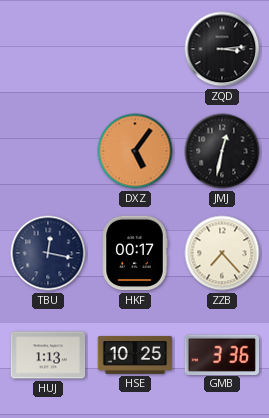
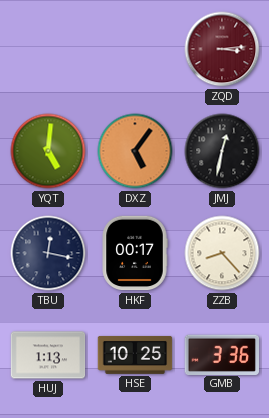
ZQD dial: black -> burgundy
YQT: none -> 5:01
ZZB: 7:23 -> 8:23
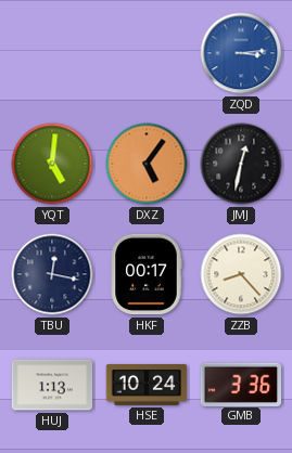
ZQD dial: burgundy -> blue
HSE: 10:25 -> 10:24
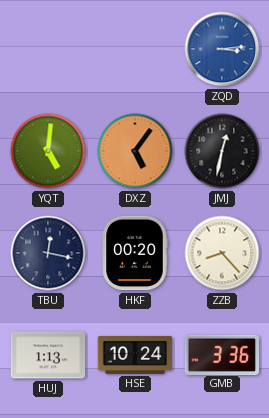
HKF: 00:17 -> 00:20
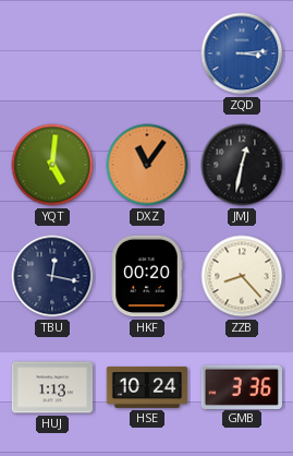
DXZ: 5:06 -> 11:06
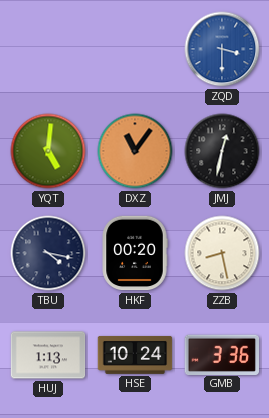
ZQD: 3:14 -> 3:30
TBU: 12:17 -> 4:17
ZZB: 8:23 -> 8:28
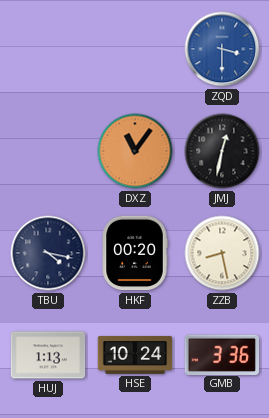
YQT: 5:01 -> none
